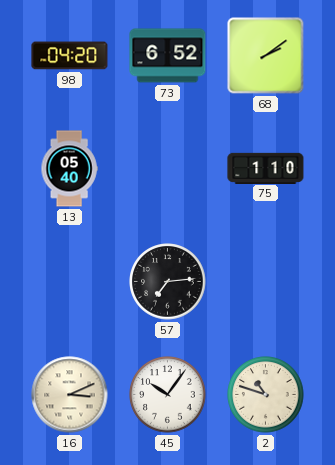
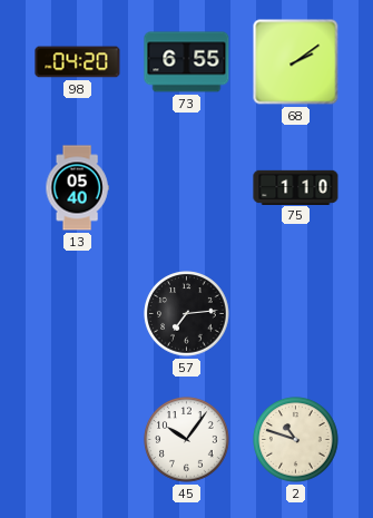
73: 6:52 -> 6:55
16: 3:11 -> none
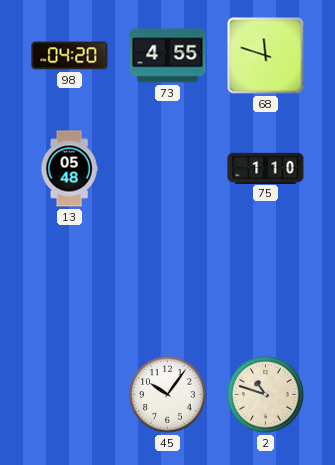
73: 6:55 -> 4:55
68: 2:09 -> 11:48
13: 05:40 -> 05:48
57: 7:14 -> none
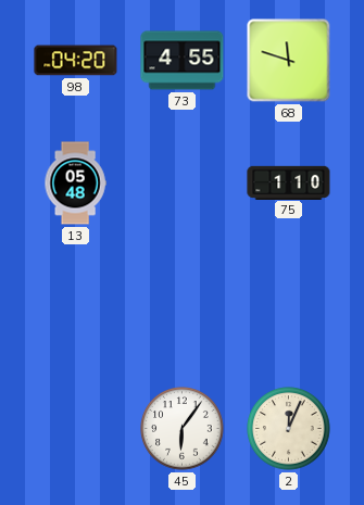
45: 10:06 -> 6:06
2: 10:48 -> 12:04
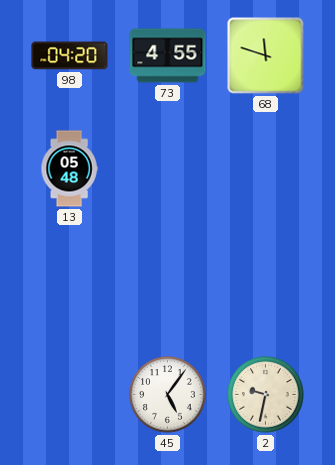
75: 1:10 -> none
45: 6:06 -> 5:06
2: 12:04 -> 9:32
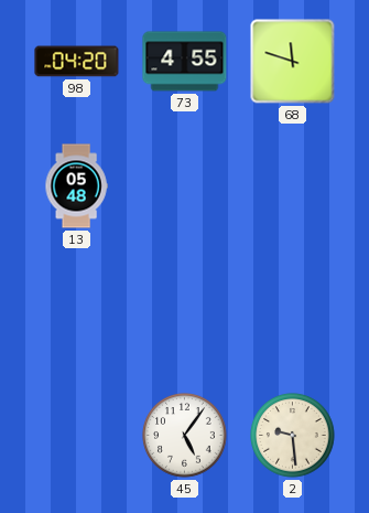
2: 9:32 -> 9:29
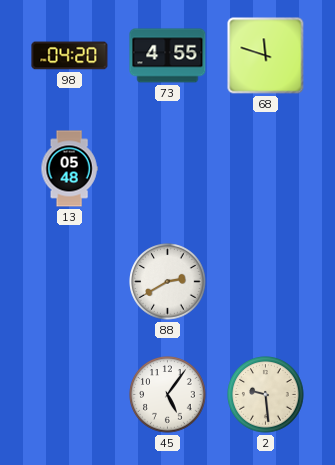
88: none -> 2:40
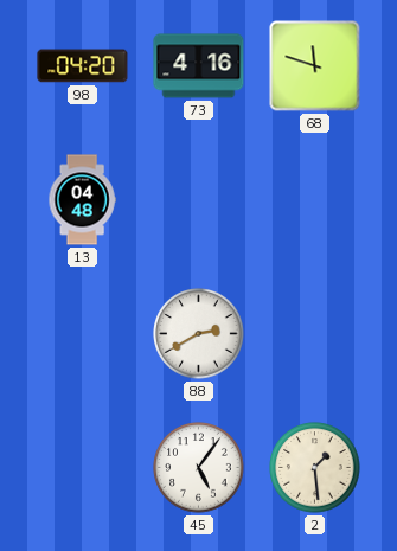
73: 4:55 -> 4:16
13: 05:48 -> 04:48
2: 9:29 -> 1:29
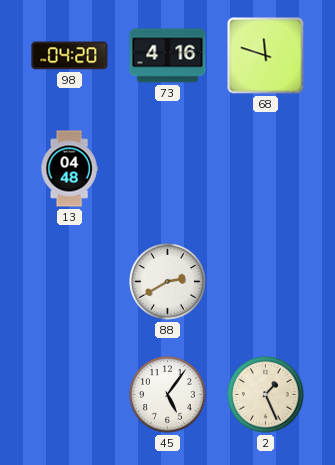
2: 1:29 -> 1:26
